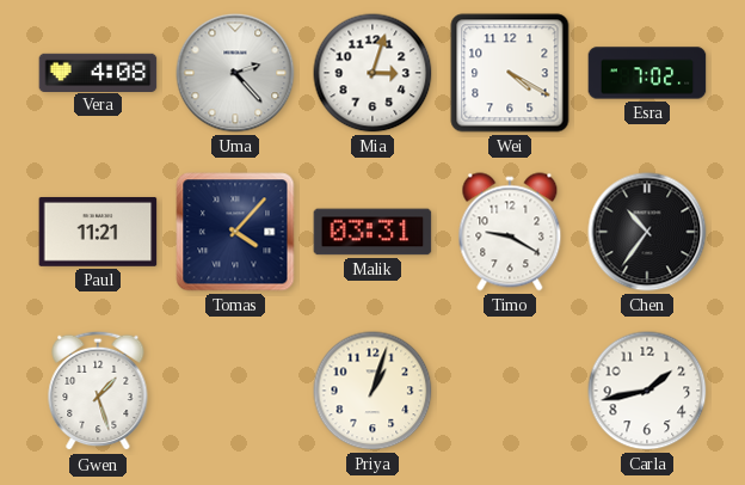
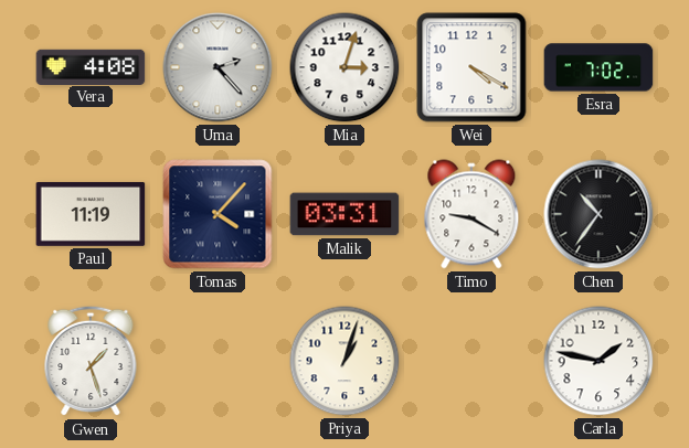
Paul: 11:21 -> 11:19
Carla: 1:43 -> 1:47
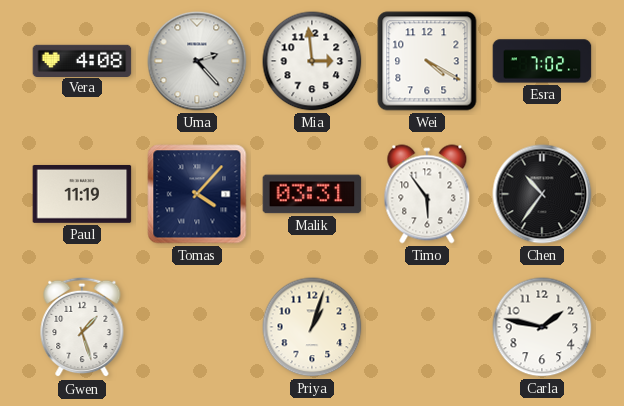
Mia: 3:03 -> 2:59
Timo: 9:20 -> 5:54
